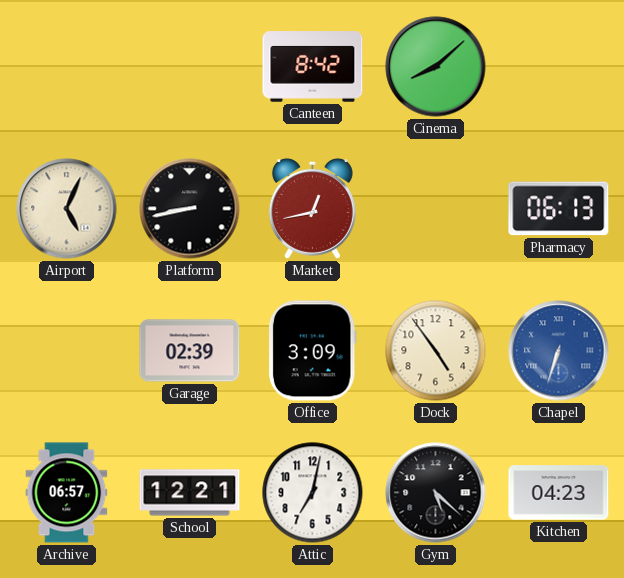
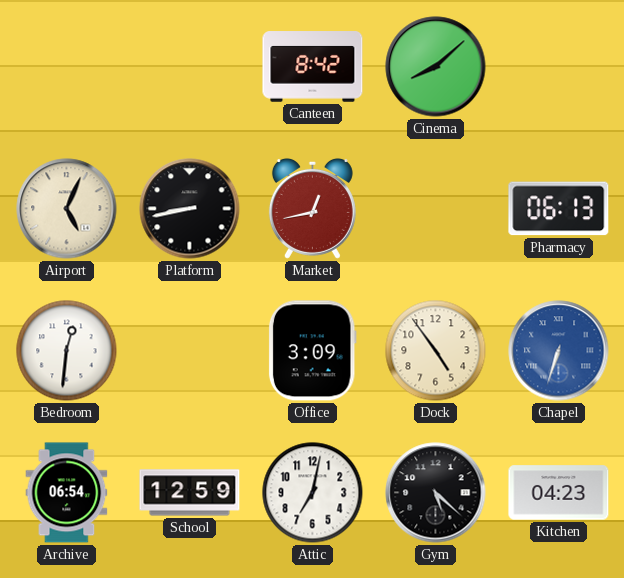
Bedroom: none -> 12:31
Garage: 02:39 -> none
Archive: 06:57 -> 06:54
School: 12:21 -> 12:59
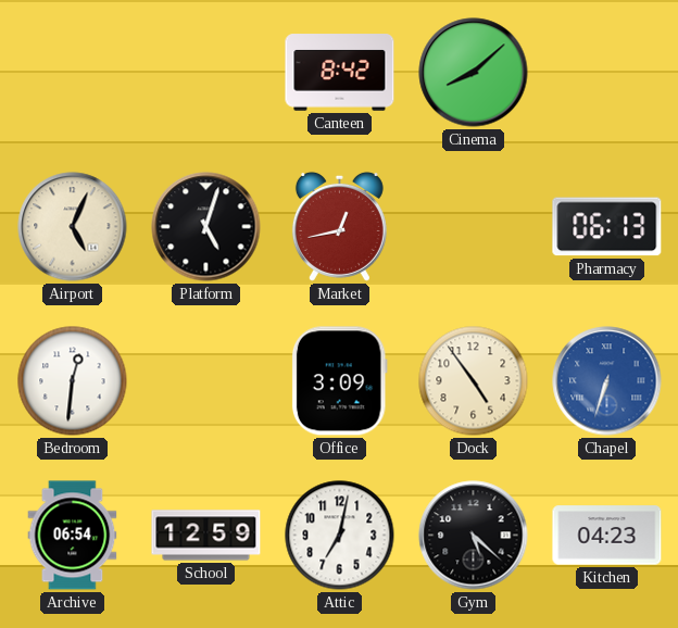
Platform: 8:43 -> 5:03
